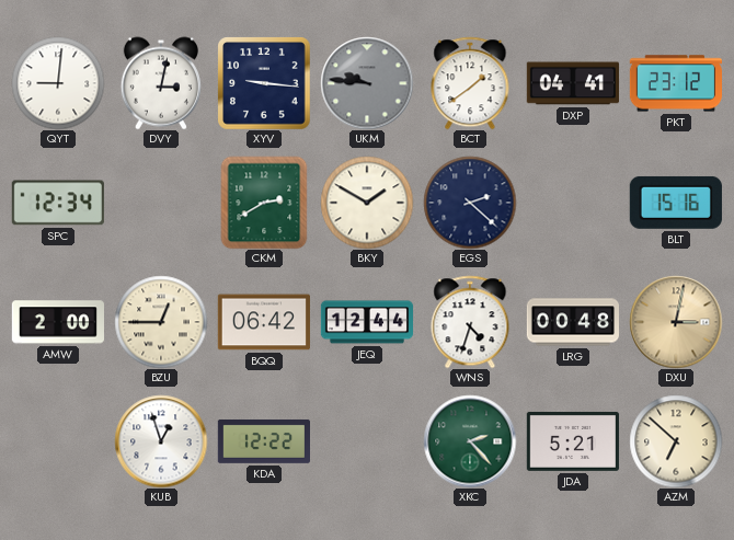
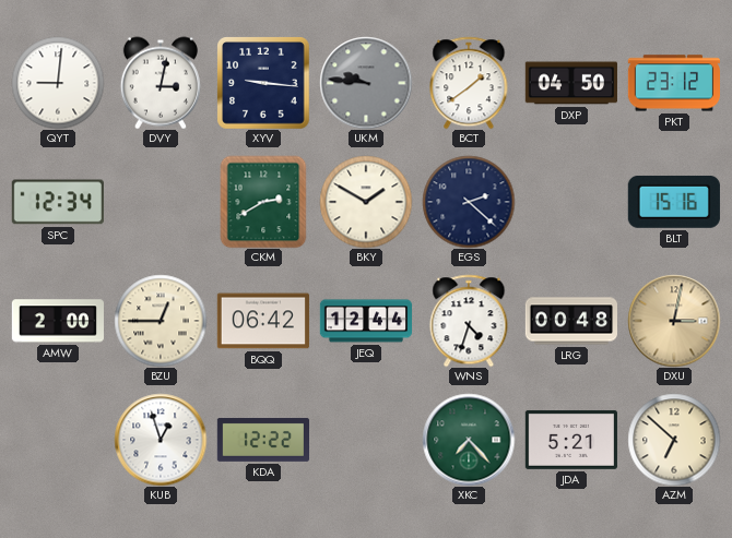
DXP: 04:41 -> 04:50
XKC: 2:23 -> 7:23
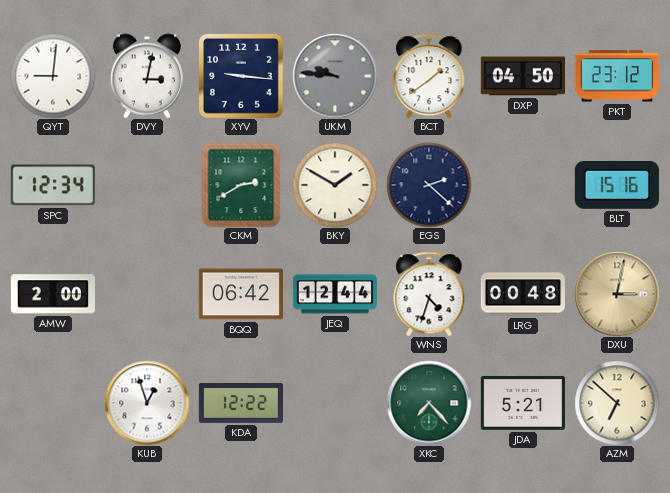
BZU: 12:45 -> none
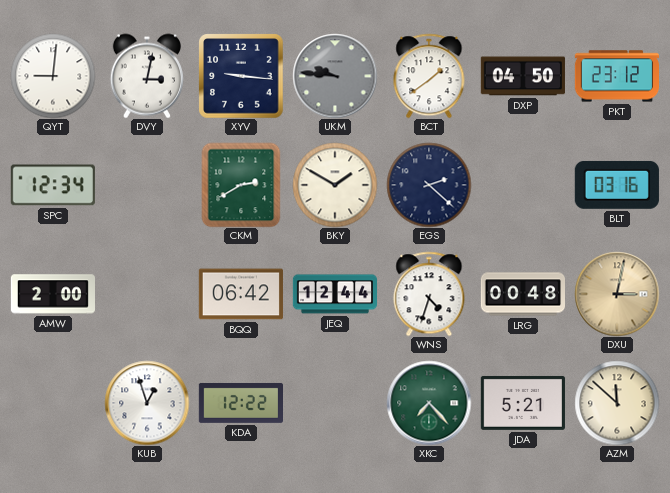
BLT: 15:16 -> 03:16
AZM: 6:52 -> 11:52
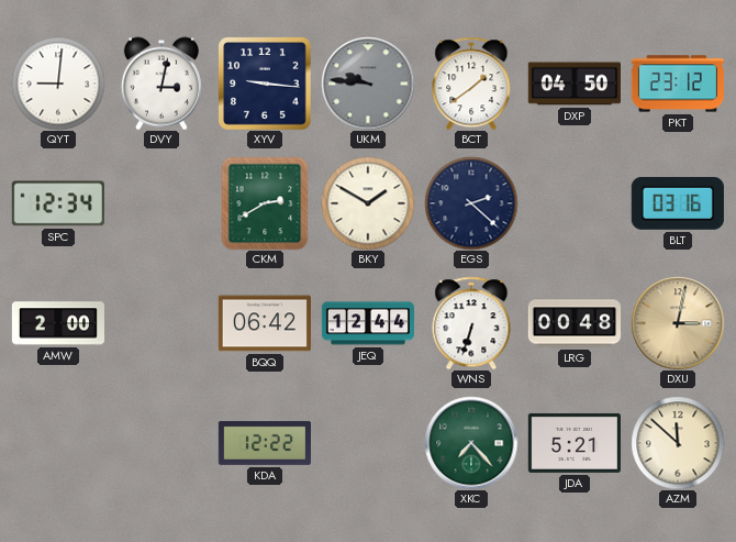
WNS: 4:33 -> 6:33
KUB: 12:57 -> none
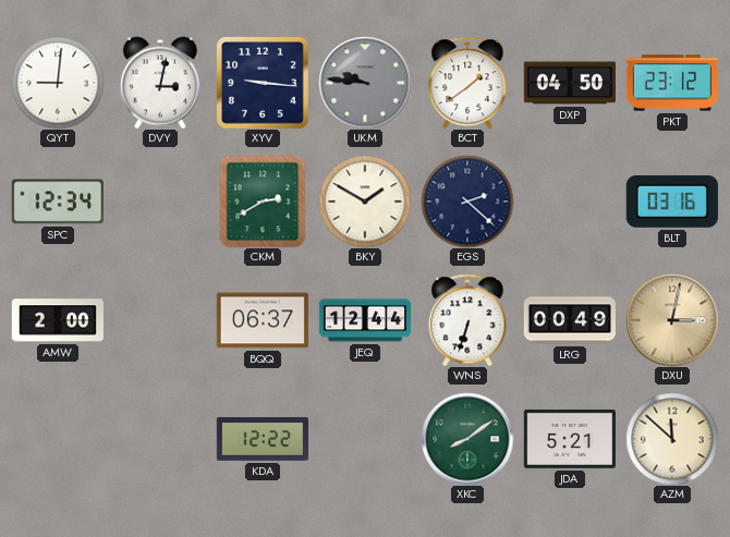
BQQ: 06:42 -> 06:37
LRG: 00:48 -> 00:49
XKC: 7:23 -> 8:09
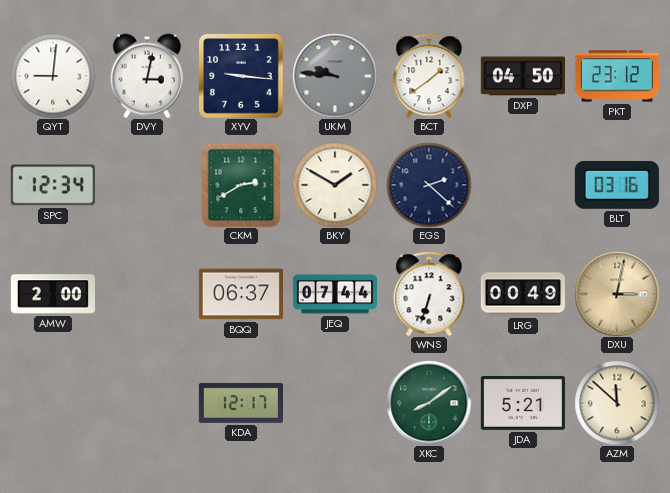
JEQ: 12:44 -> 07:44
KDA: 12:22 -> 12:17
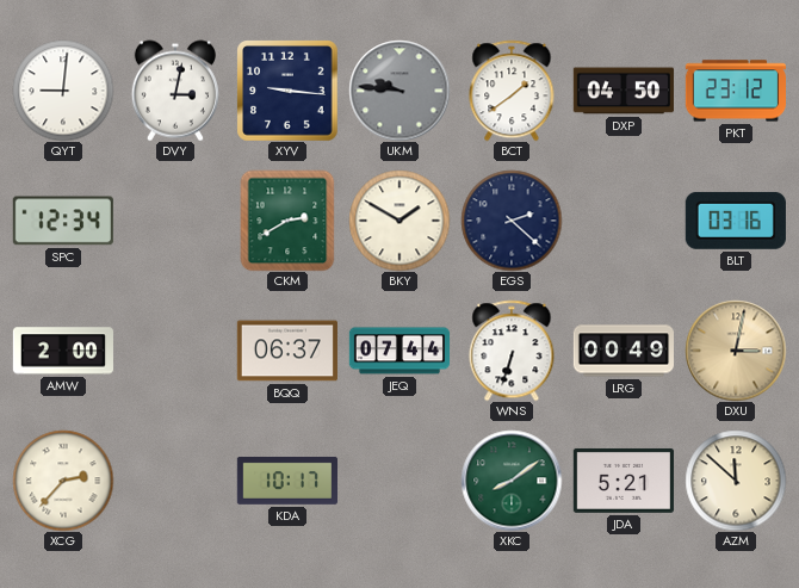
XCG: none -> 2:37
KDA: 12:17 -> 10:17
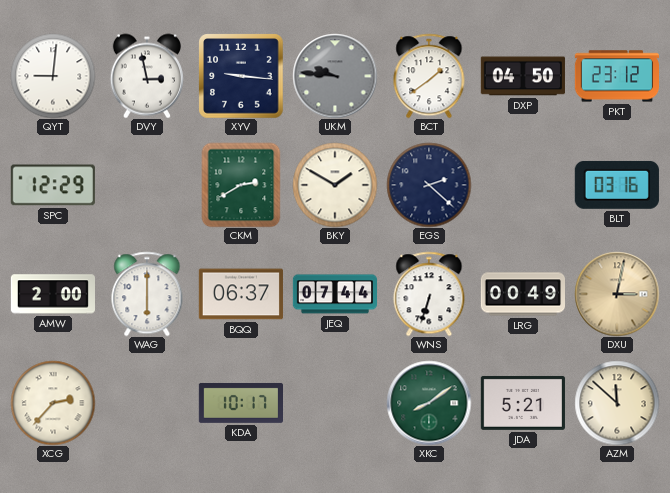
DVY: 3:02 -> 2:58
SPC: 12:34 -> 12:29
WAG: none -> 6:00
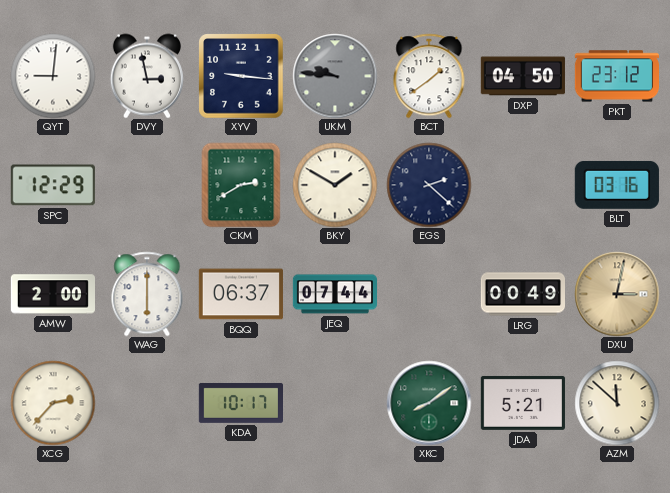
WNS: 6:33 -> none
